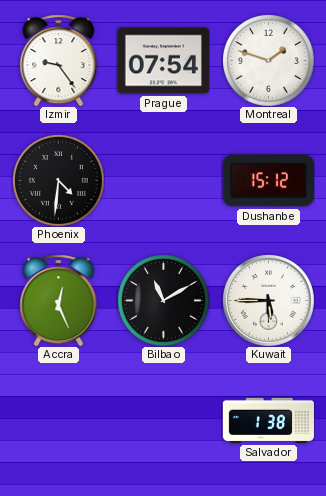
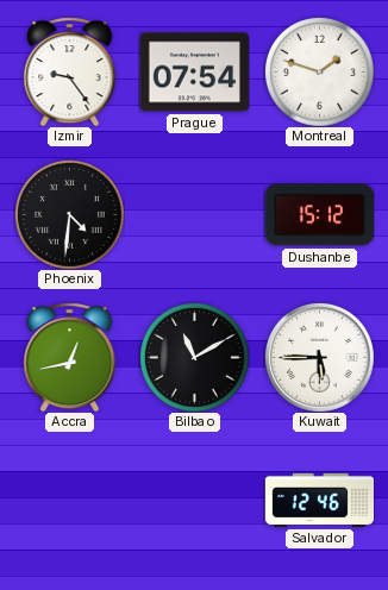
Accra: 12:26 -> 12:43
Salvador: 1:38 -> 12:46
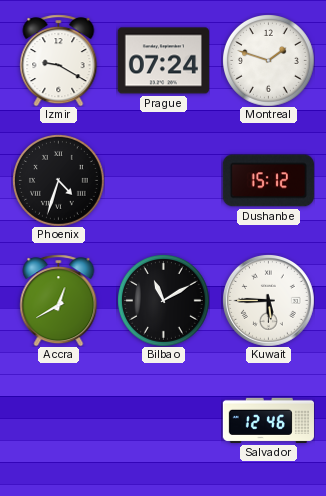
Izmir: 9:24 -> 9:20
Prague: 07:54 -> 07:24
Phoenix: 4:31 -> 4:33
Accra: 12:43 -> 12:40
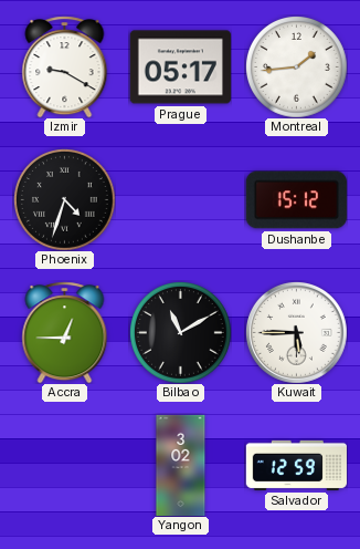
Prague: 07:24 -> 05:17
Montreal: 1:48 -> 1:44
Accra: 12:40 -> 12:45
Yangon: none -> 3:02
Salvador: 12:46 -> 12:59
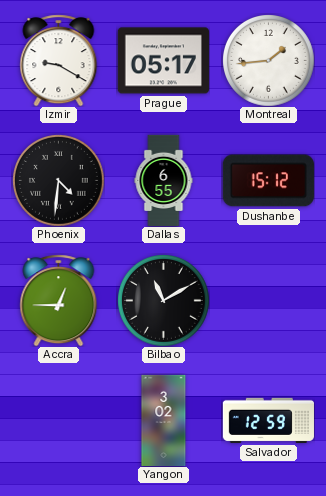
Phoenix: 4:33 -> 4:31
Dallas: none -> 6:55
Kuwait: 5:45 -> none
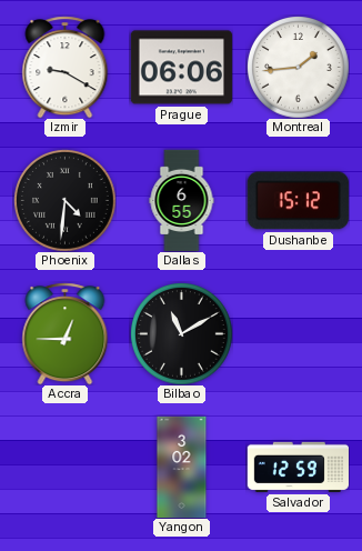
Prague: 05:17 -> 06:06
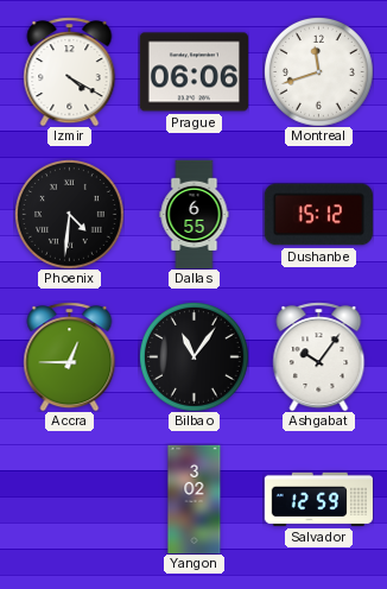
Izmir: 9:20 -> 4:20
Montreal: 1:44 -> 11:42
Bilbao: 11:10 -> 11:06
Ashgabat: none -> 10:06
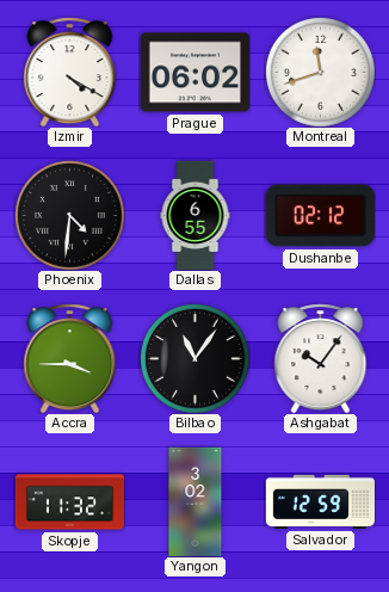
Prague: 06:06 -> 06:02
Dushanbe: 15:12 -> 02:12
Accra: 12:45 -> 3:45
Skopje: none -> 11:32
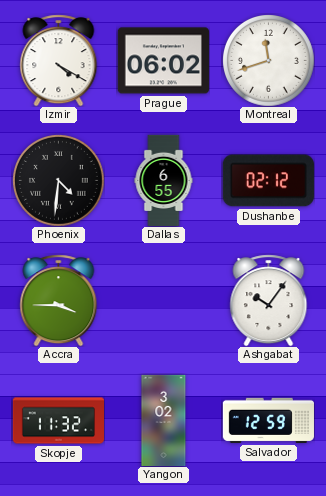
Bilbao: 11:06 -> none
